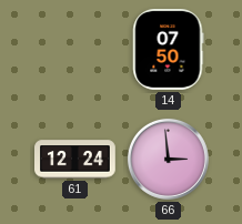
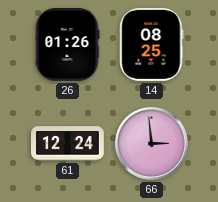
26: none -> 01:26
14: 07:50 -> 08:25
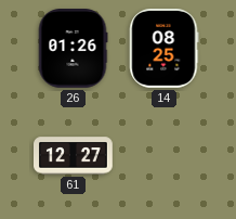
61: 12:24 -> 12:27
66: 2:59 -> none
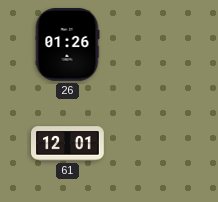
14: 08:25 -> none
61: 12:27 -> 12:01
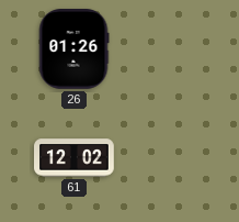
61: 12:01 -> 12:02
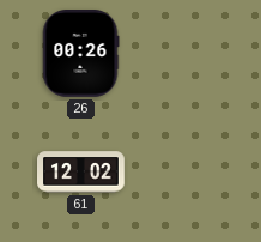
26: 01:26 -> 00:26
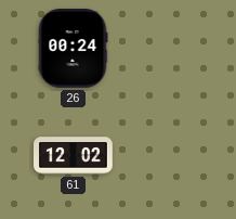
26: 00:26 -> 00:24
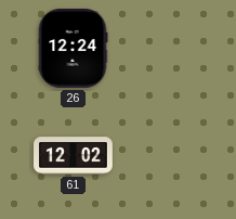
26: 00:24 -> 12:24
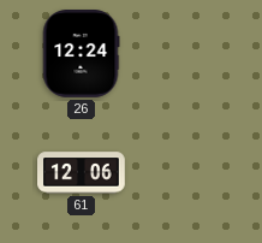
61: 12:02 -> 12:06
